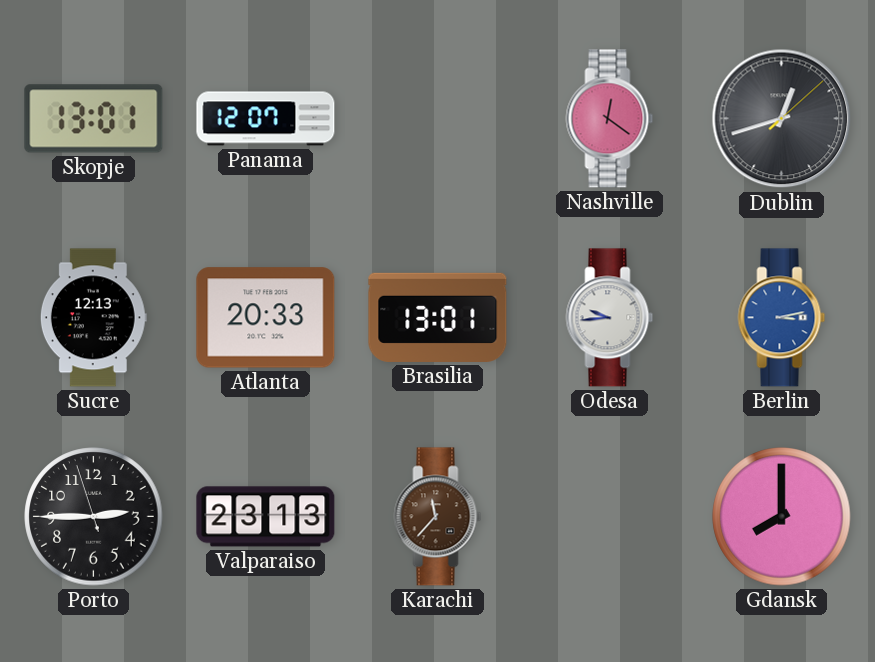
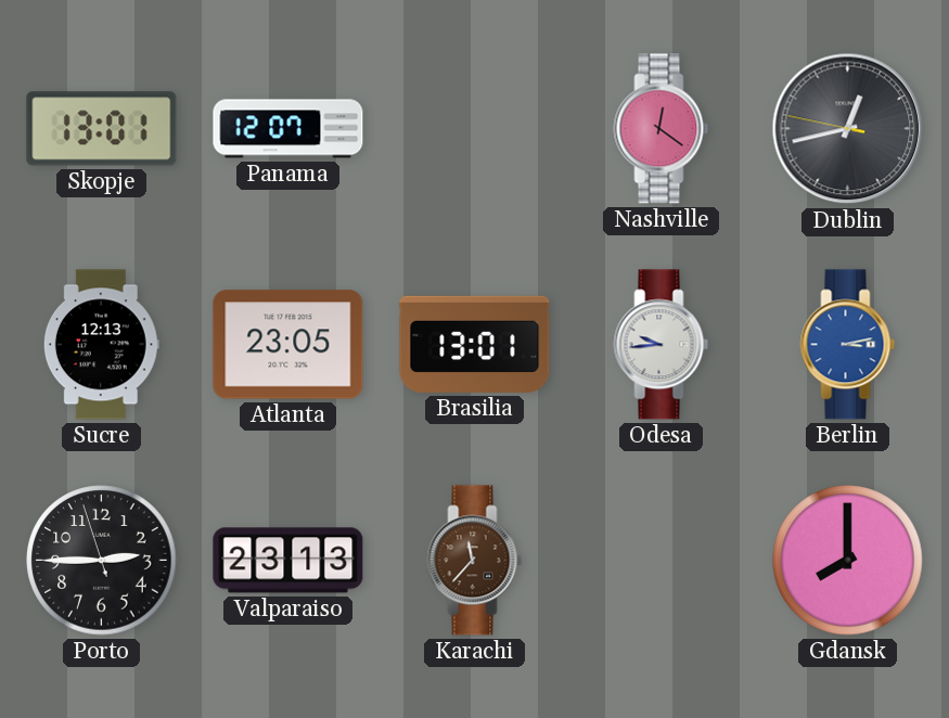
Dublin: 12:42:08 -> 12:42:47
Atlanta: 20:33 -> 23:05
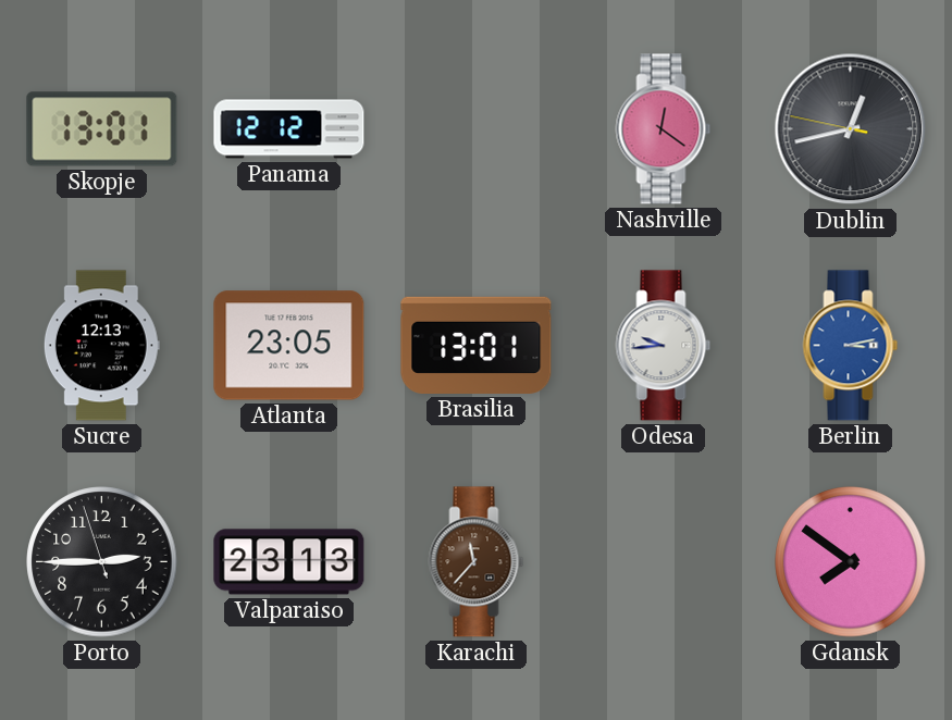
Panama: 12:07 -> 12:12
Gdansk: 8:00 -> 7:51
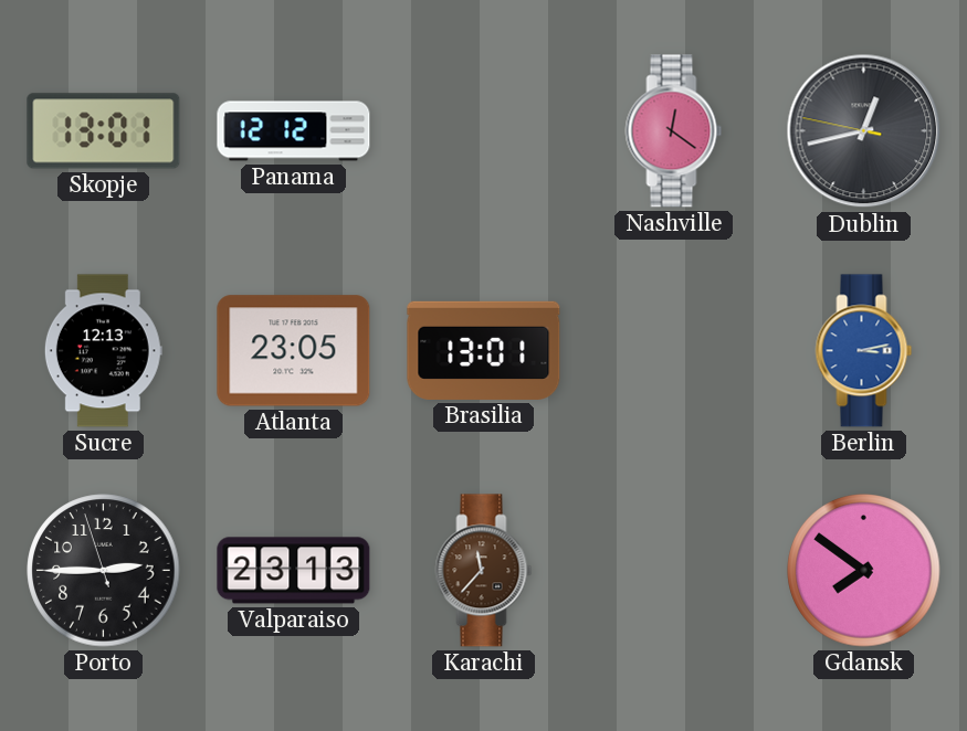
Odesa: 9:44 -> none
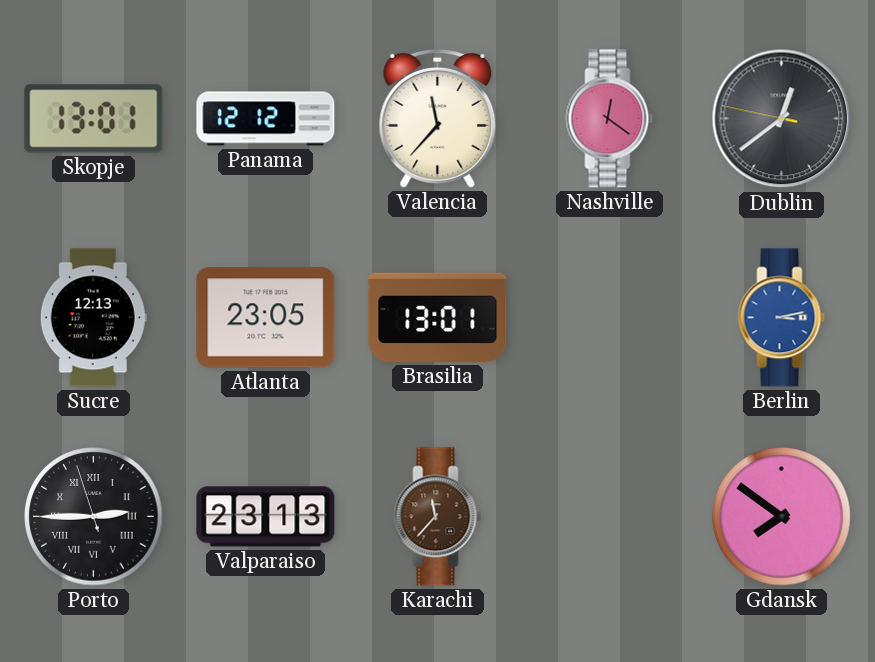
Valencia: none -> 11:37
Dublin: 12:42 -> 12:38
Porto numerals: Arabic -> Roman
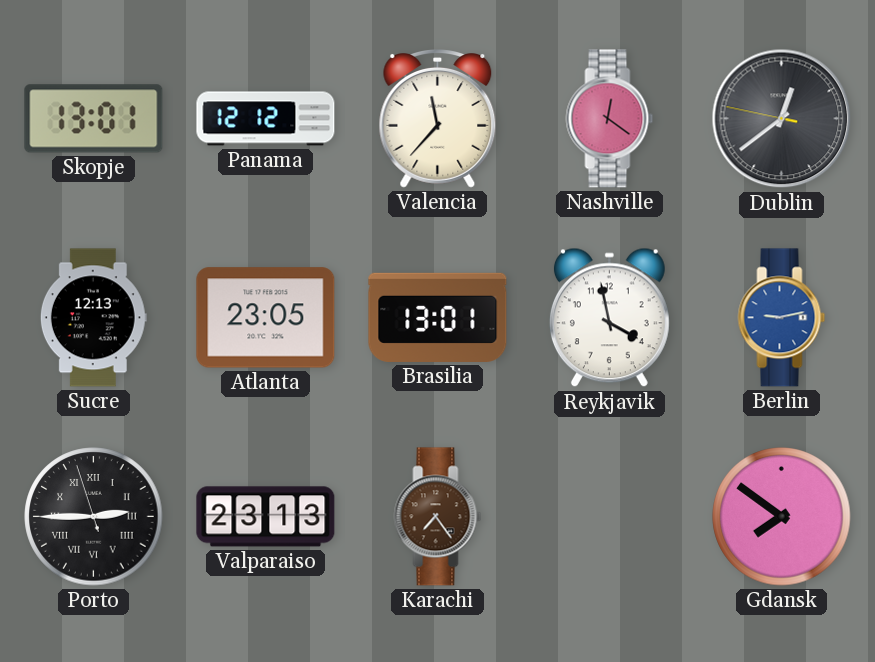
Reykjavik: none -> 3:58
Berlin: 3:13 -> 9:13
Karachi: 11:37 -> 7:24
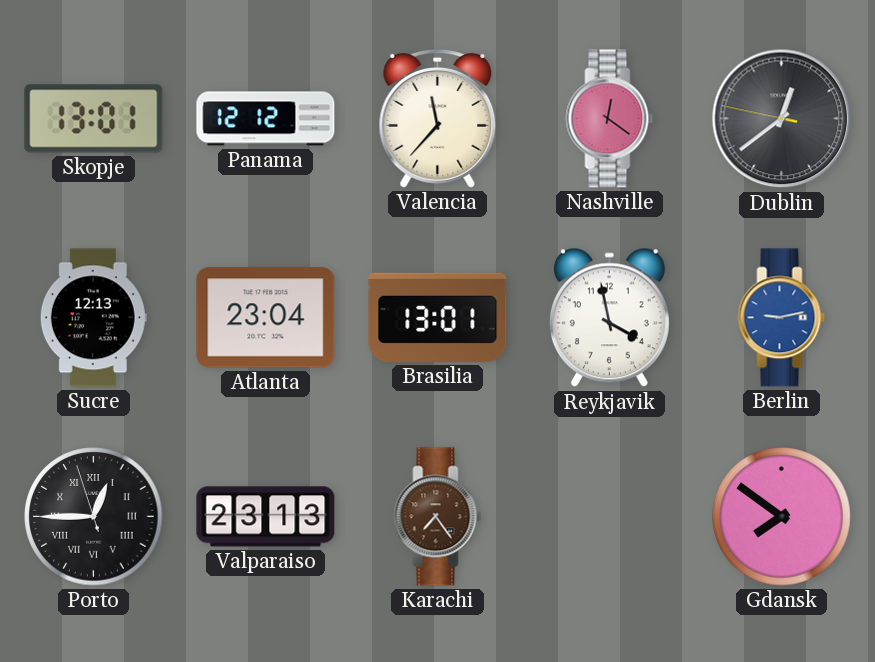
Atlanta: 23:05 -> 23:04
Porto: 2:44 -> 12:44
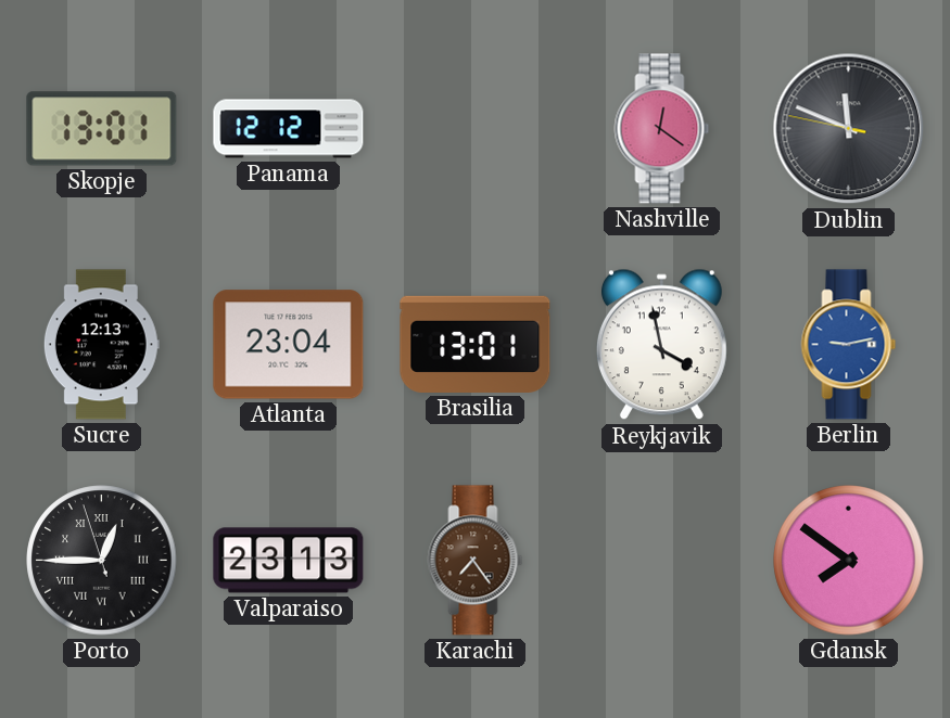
Valencia: 11:37 -> none
Dublin: 12:38 -> 11:48
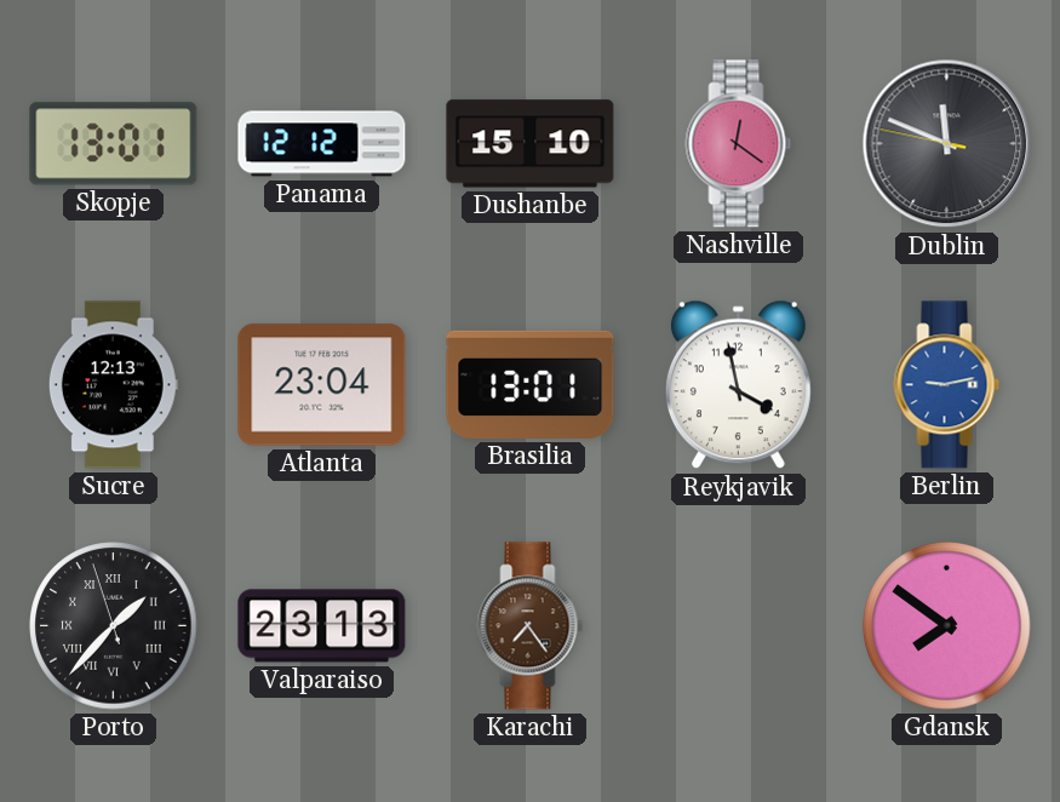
Dushanbe: none -> 15:10
Porto: 12:44 -> 1:36
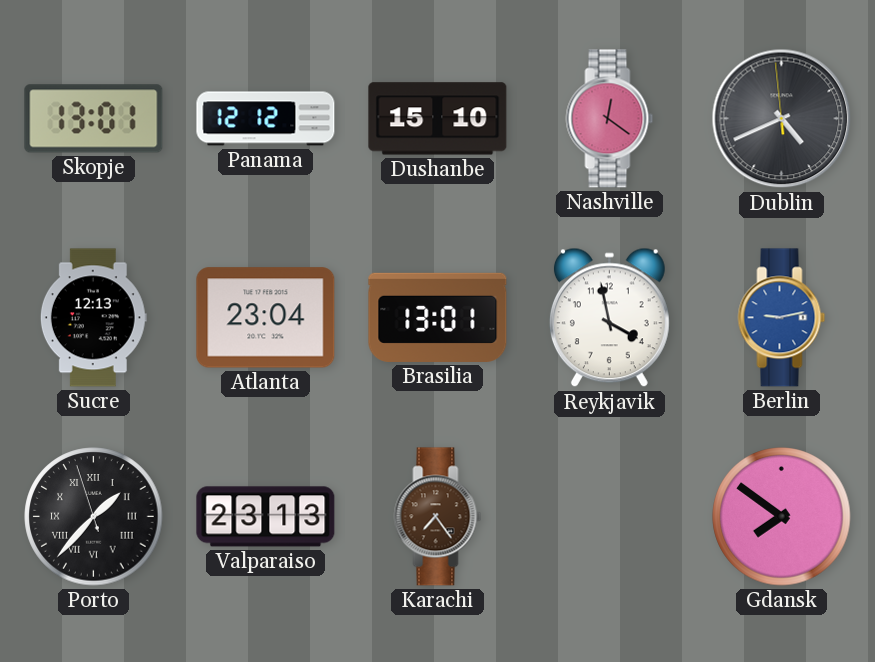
Dublin: 11:48 -> 4:40
